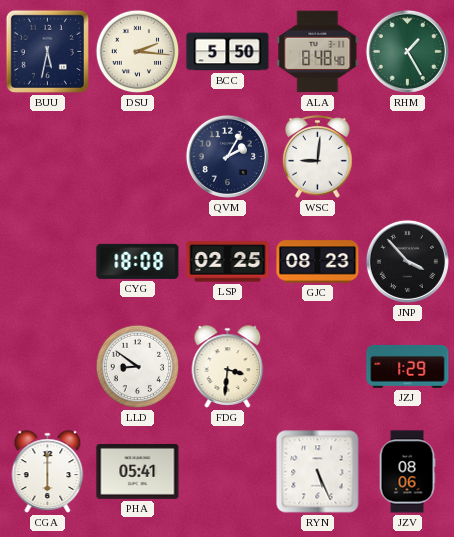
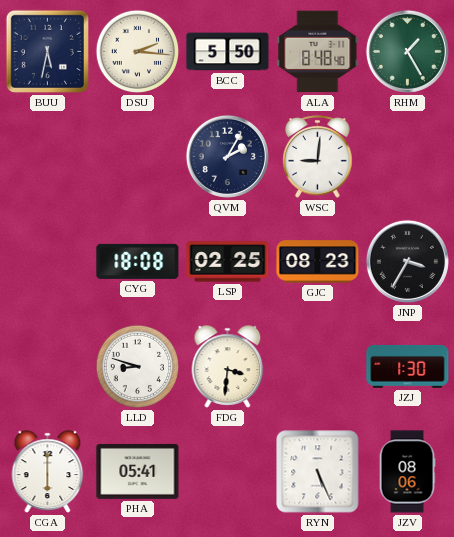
JNP: 3:53 -> 3:35
LLD: 8:51 -> 8:48
JZJ: 1:29 -> 1:30
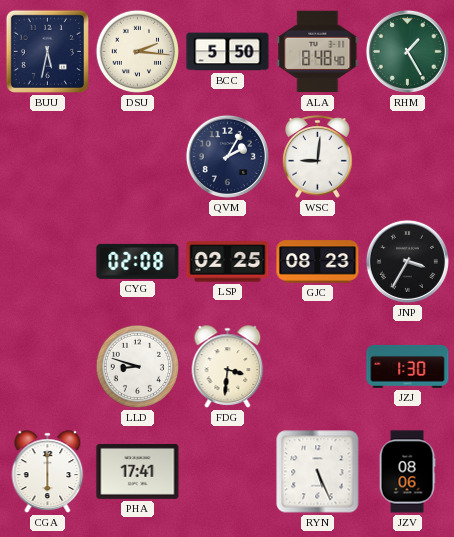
CYG: 18:08 -> 02:08
PHA: 05:41 -> 17:41
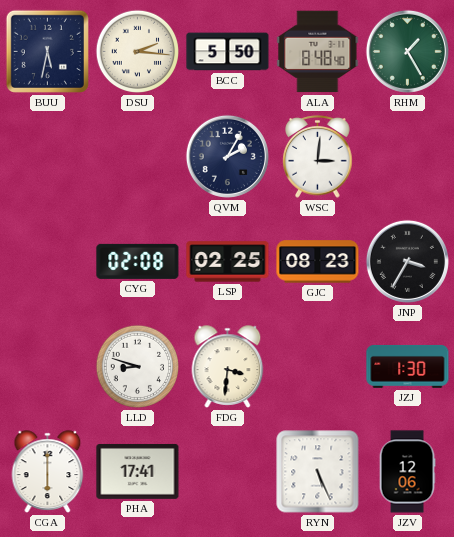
WSC: 9:01 -> 3:01
JZV: 08:06 -> 12:06
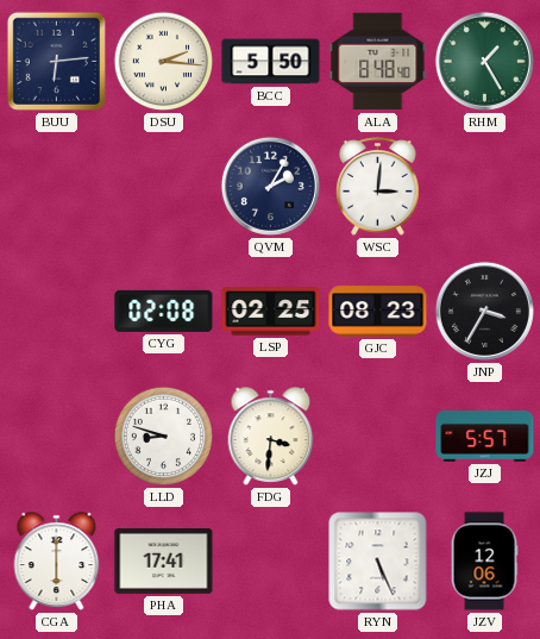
BUU: 5:32 -> 6:14
JZJ: 1:30 -> 5:57
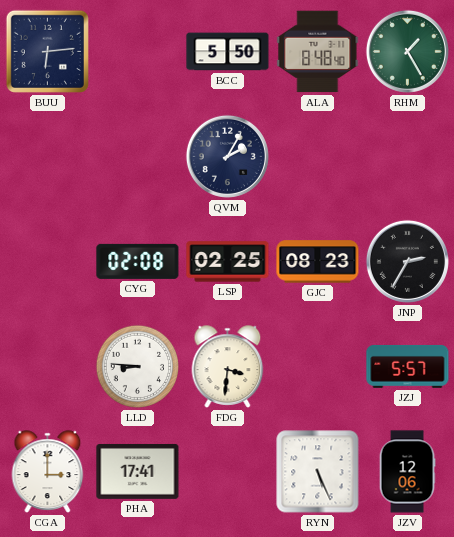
DSU: 2:16 -> none
WSC: 3:01 -> none
JNP: 3:35 -> 2:35
LLD: 8:48 -> 8:46
CGA: 6:00 -> 3:00
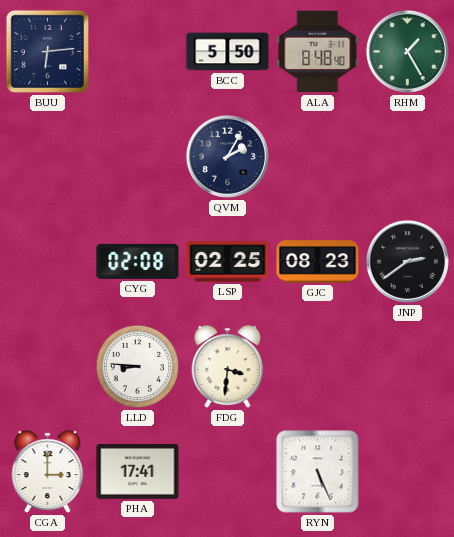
JNP: 2:35 -> 2:39
JZJ: 5:57 -> none
JZV: 12:06 -> none
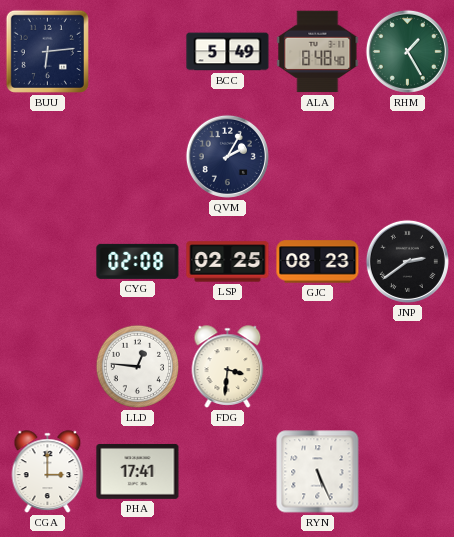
BCC: 5:50 -> 5:49
LLD: 8:46 -> 12:46
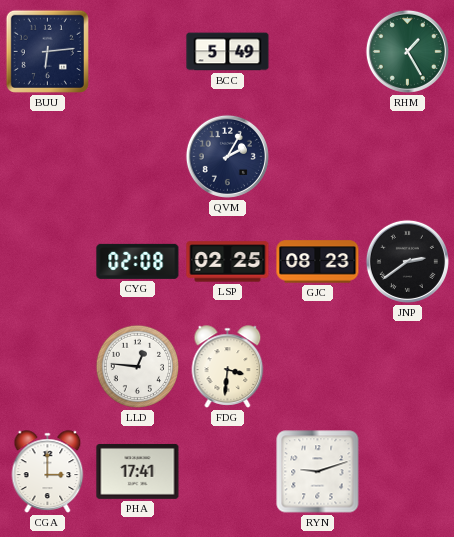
ALA: 8:48 -> none
RYN: 5:26 -> 9:12
